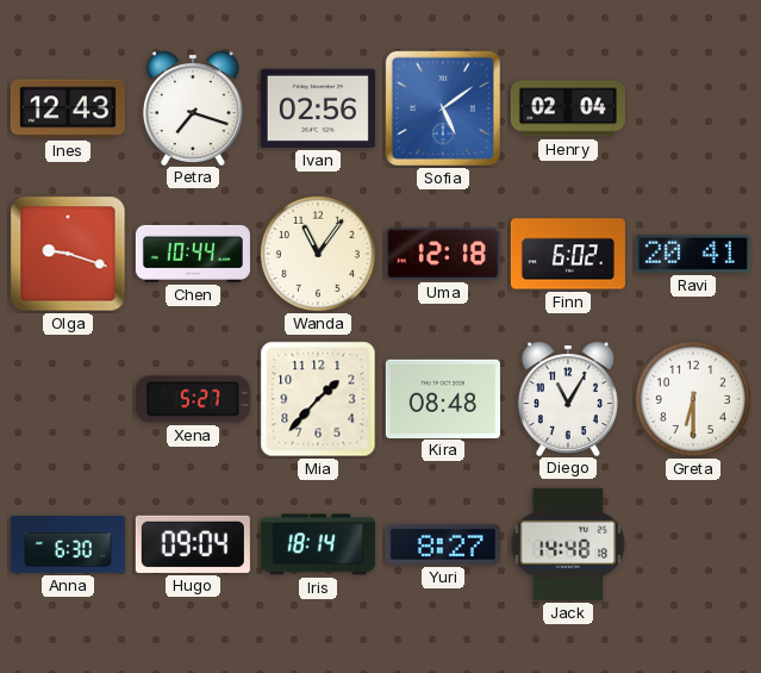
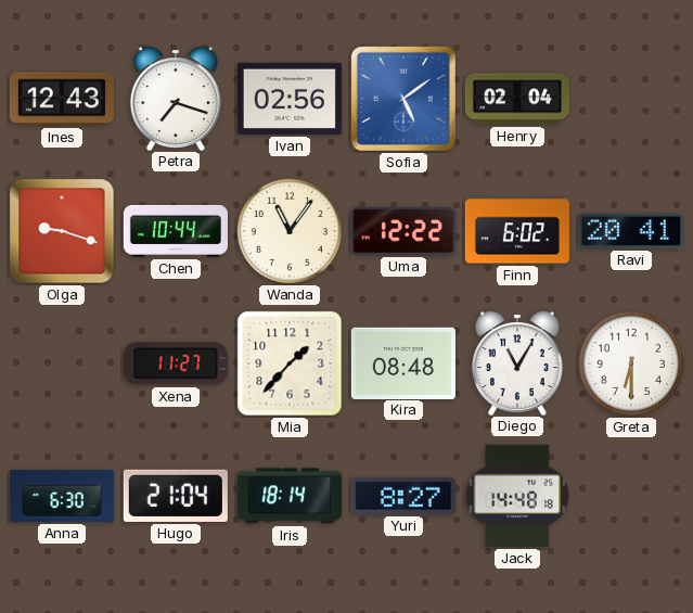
Uma: 12:18 -> 12:22
Xena: 5:27 -> 11:27
Hugo: 09:04 -> 21:04
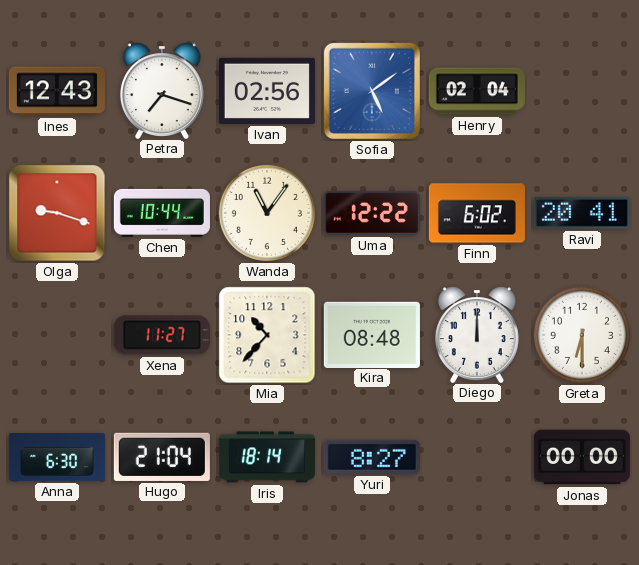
Mia: 1:37 -> 10:37
Diego: 11:05 -> 12:00
Jack: 14:48 -> none
Jonas: none -> 00:00
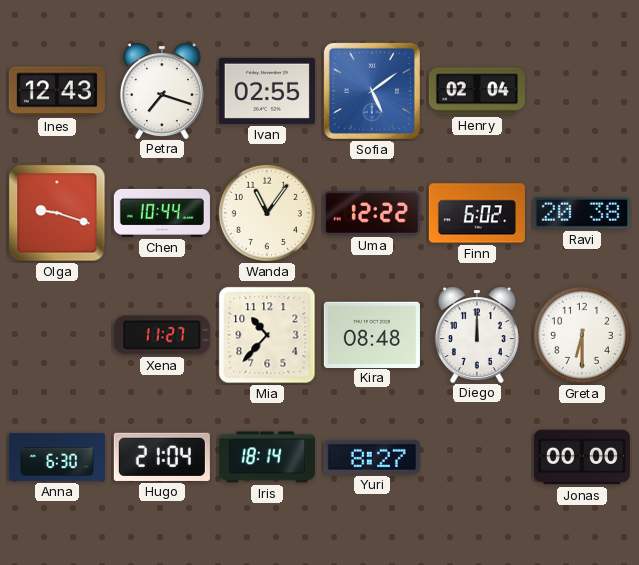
Ivan: 02:56 -> 02:55
Ravi: 20:41 -> 20:38
